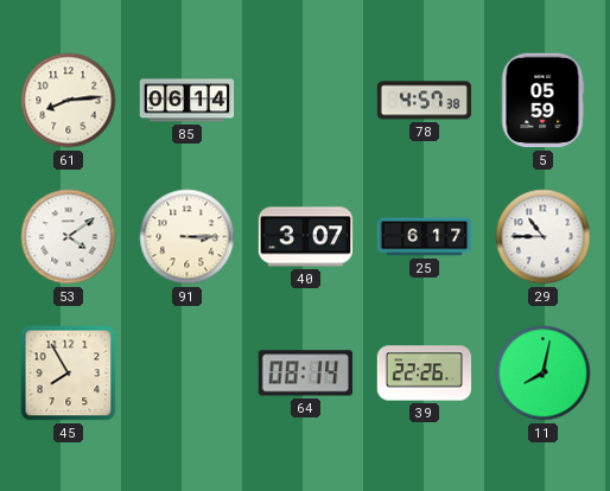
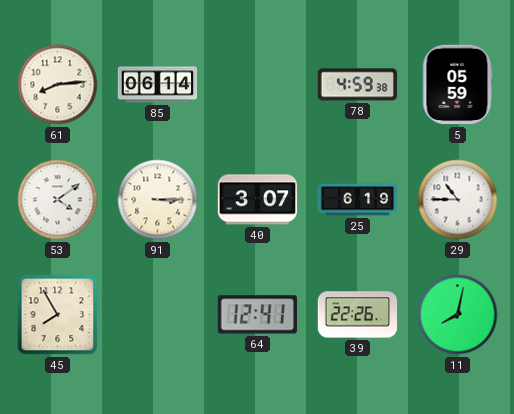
78: 4:57 -> 4:59
25: 6:17 -> 6:19
64: 08:14 -> 12:41
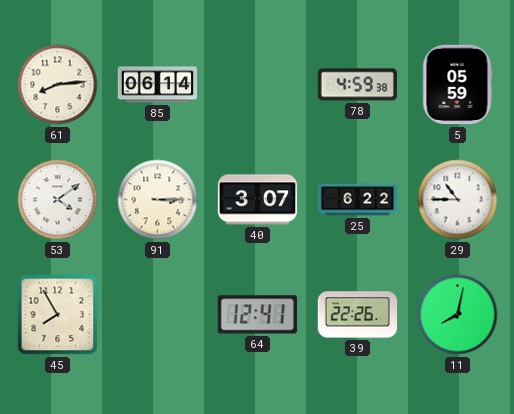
25: 6:19 -> 6:22
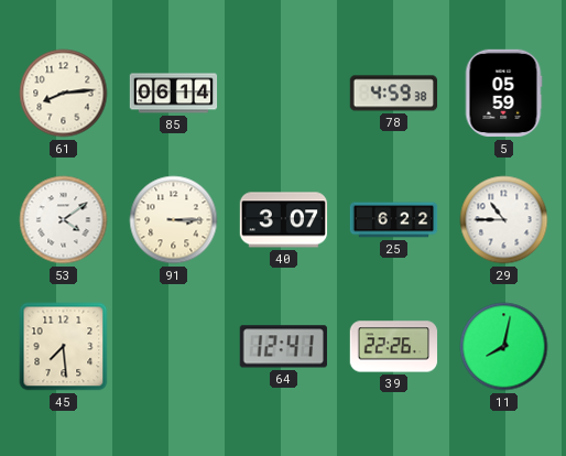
45: 7:55 -> 7:29
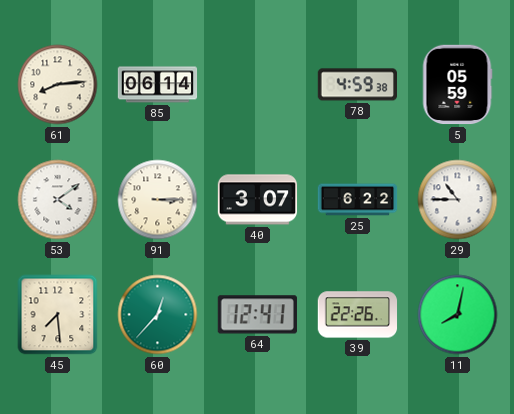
60: none -> 12:37
